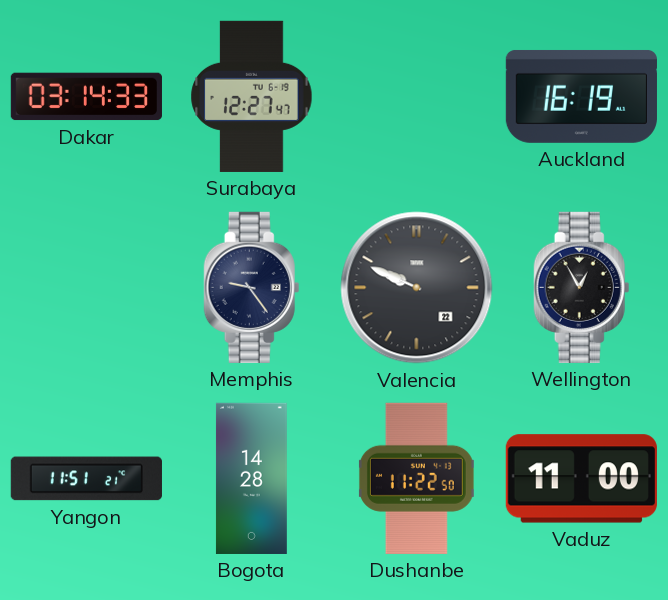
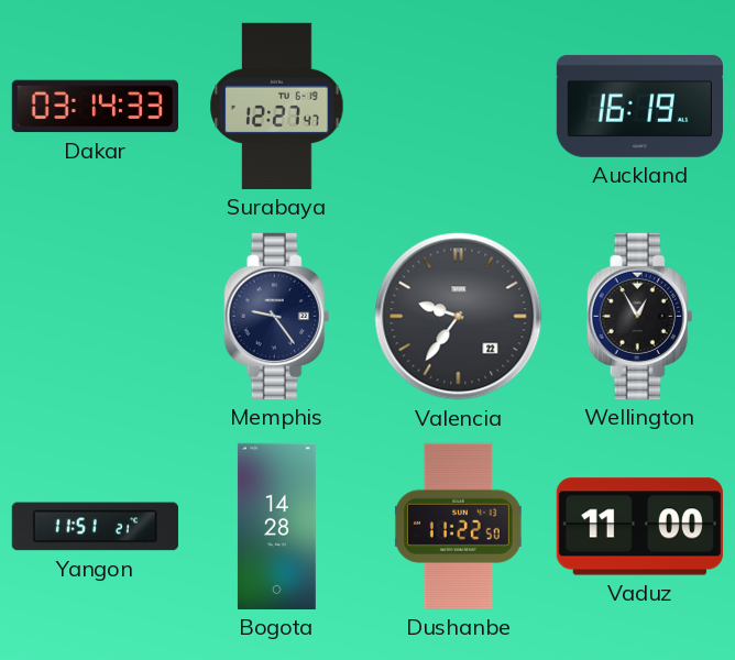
Valencia: 9:49 -> 9:36
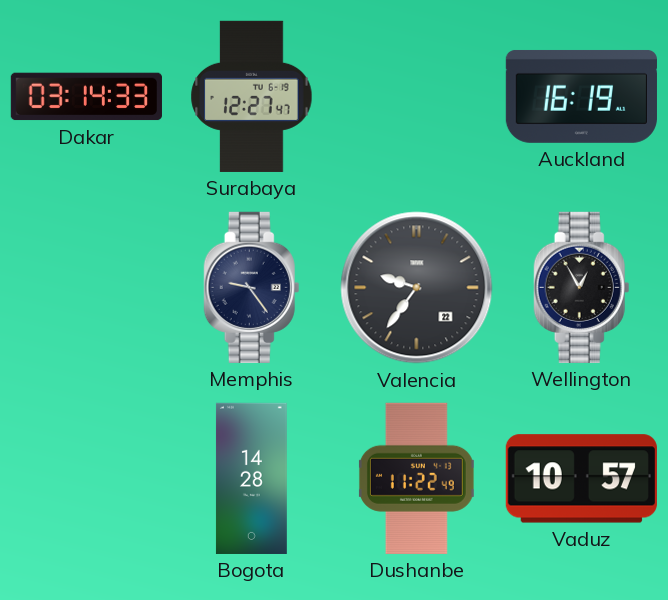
Yangon: 11:51 -> none
Dushanbe: 11:22:50 -> 11:22:49
Vaduz: 11:00 -> 10:57
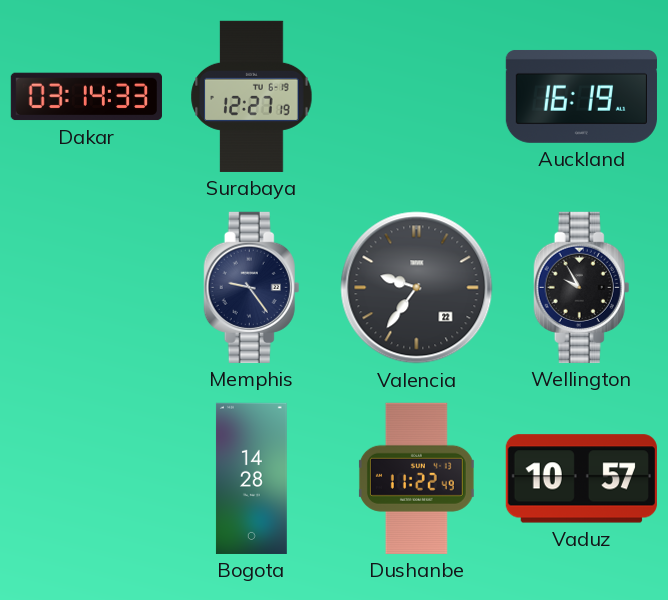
Surabaya: 12:27:47 -> 12:27:19
Wellington: 12:55 -> 9:55
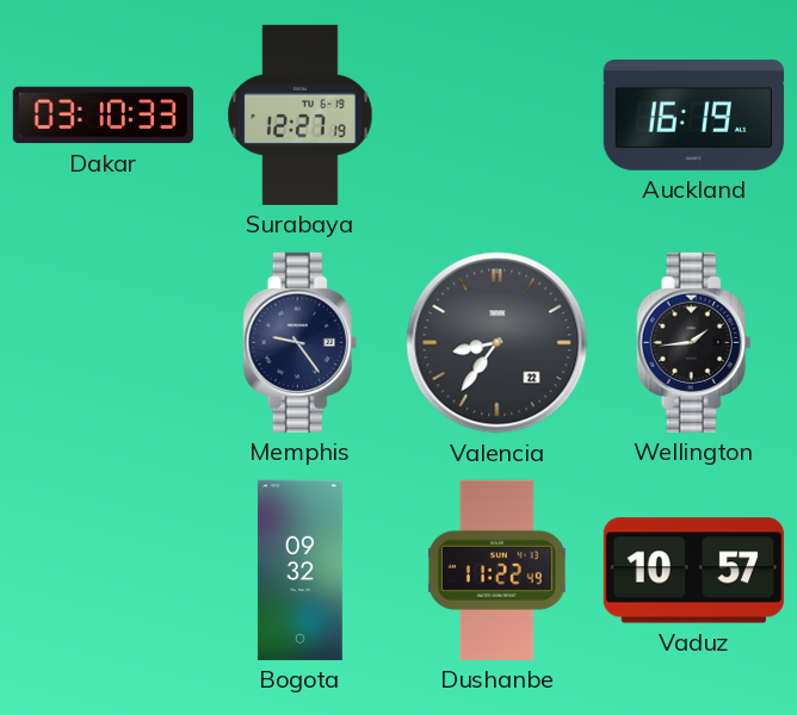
Dakar: 03:14 -> 03:10
Valencia: 9:36 -> 8:36
Wellington: 9:55 -> 1:44
Bogota: 14:28 -> 09:32
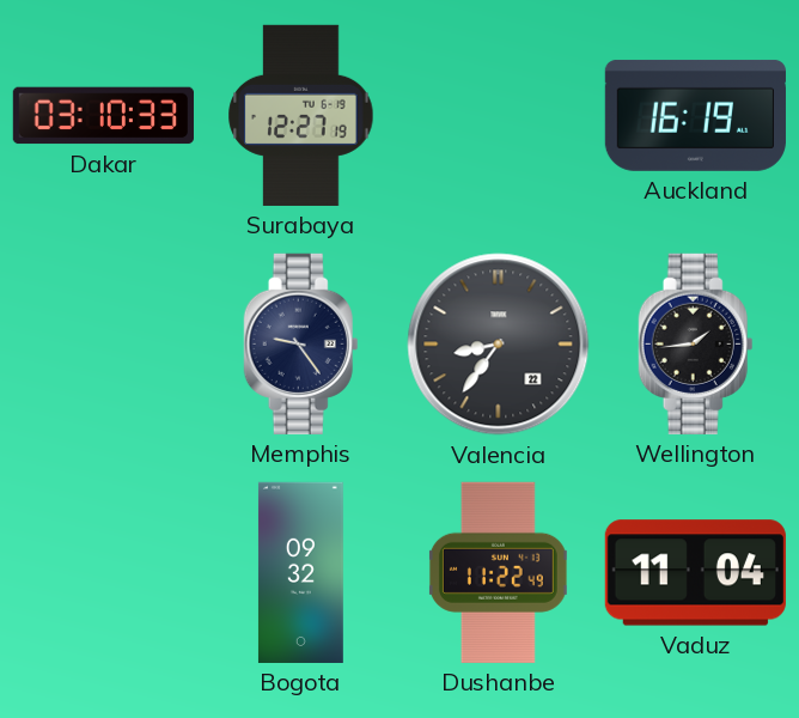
Vaduz: 10:57 -> 11:04
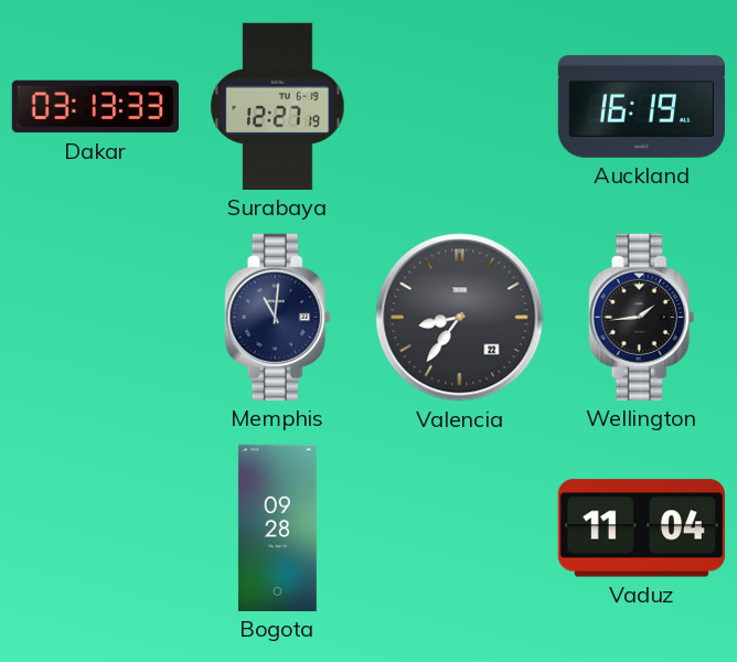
Dakar: 03:10 -> 03:13
Memphis: 9:24 -> 11:01
Bogota: 09:32 -> 09:28
Dushanbe: 11:22 -> none
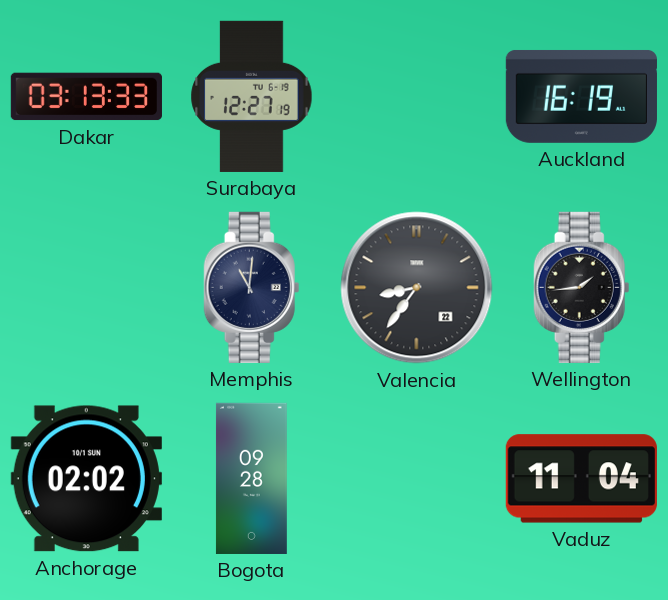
Anchorage: none -> 02:02
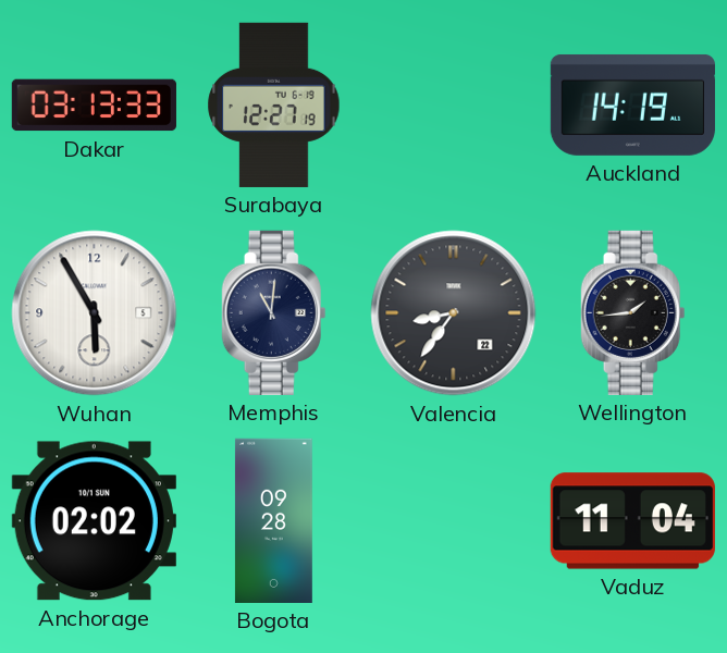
Auckland: 16:19 -> 14:19
Wuhan: none -> 5:55
